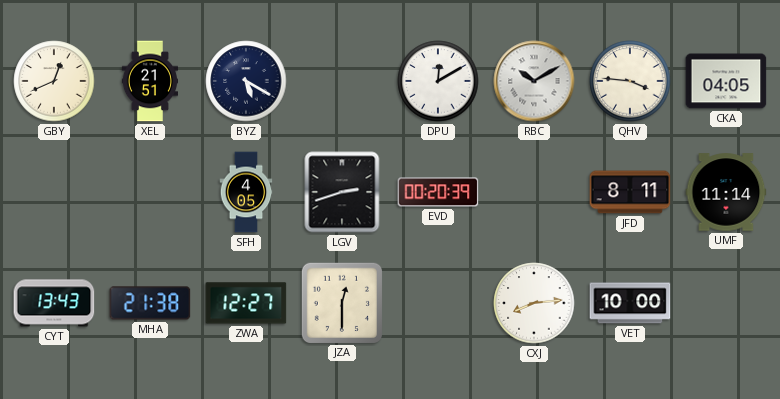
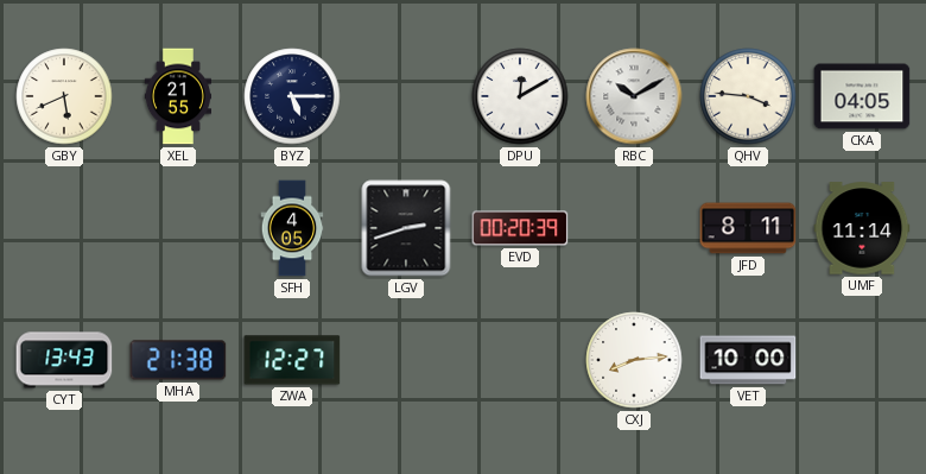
GBY: 12:41 -> 5:41
XEL: 21:51 -> 21:55
BYZ: 5:20 -> 5:15
JZA: 12:30 -> none
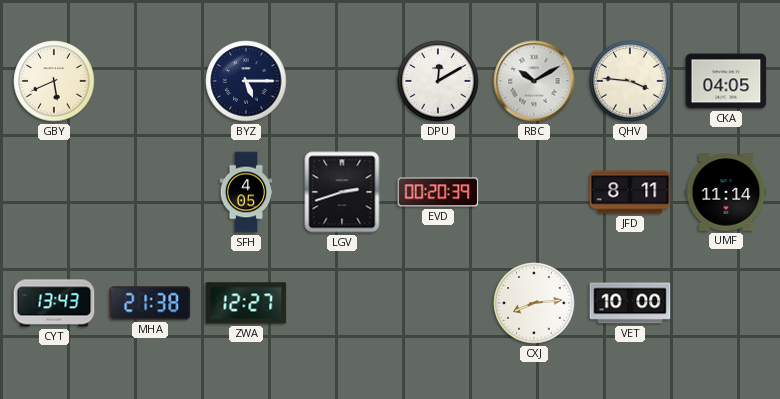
XEL: 21:55 -> none
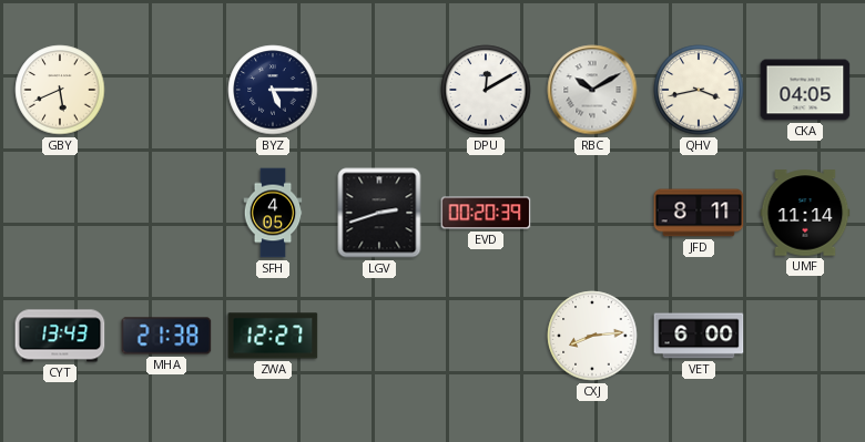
QHV: 3:46 -> 3:43
VET: 10:00 -> 6:00
